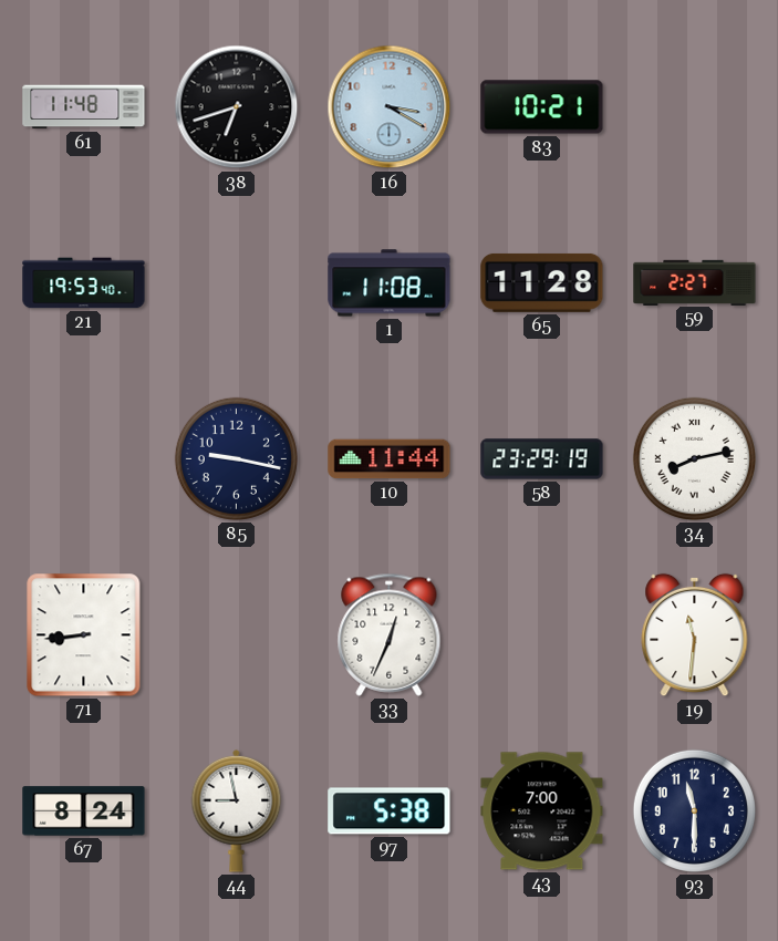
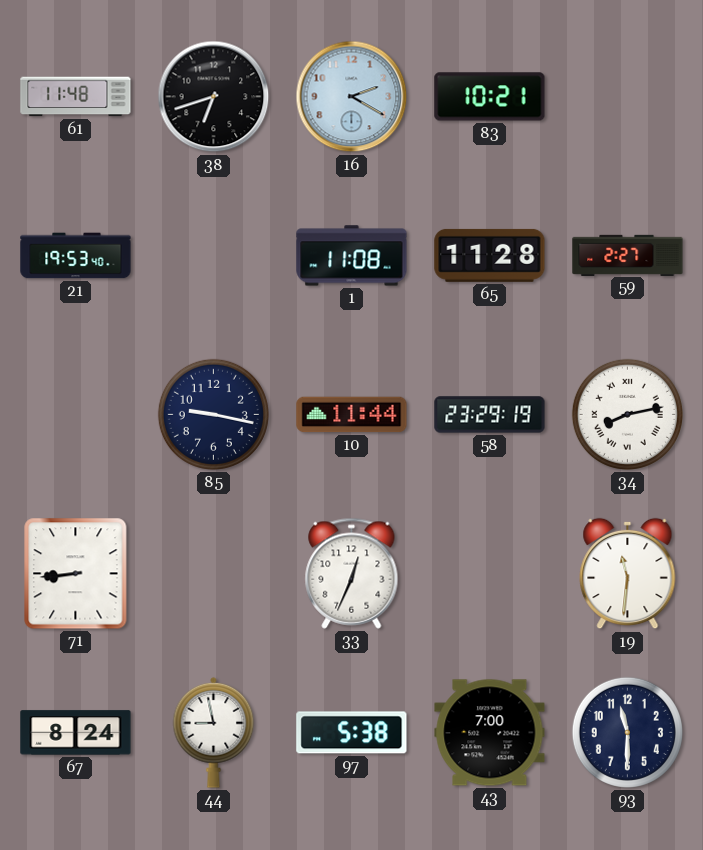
16: 3:20 -> 2:20
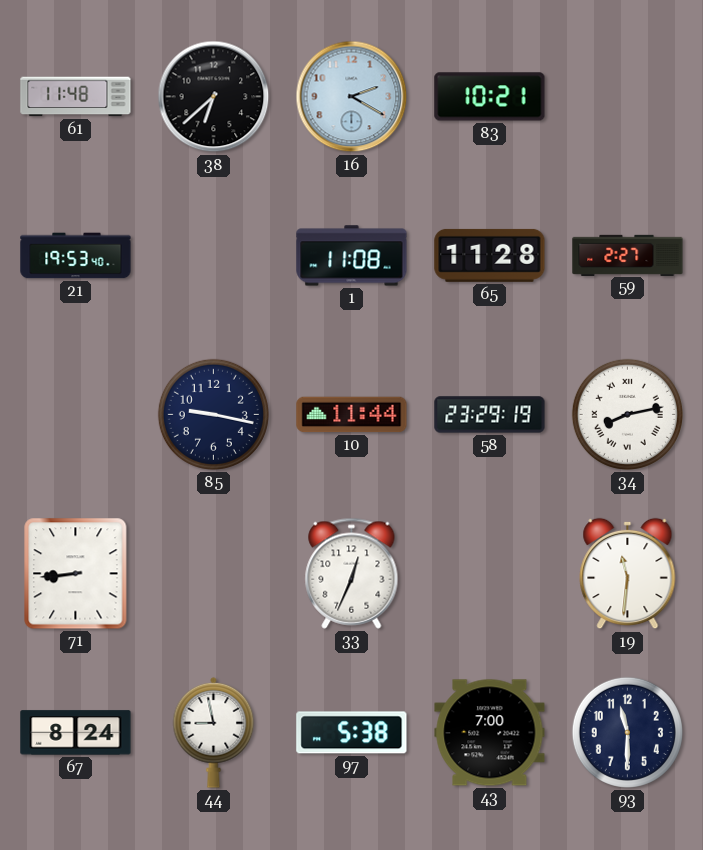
38: 6:42 -> 6:38
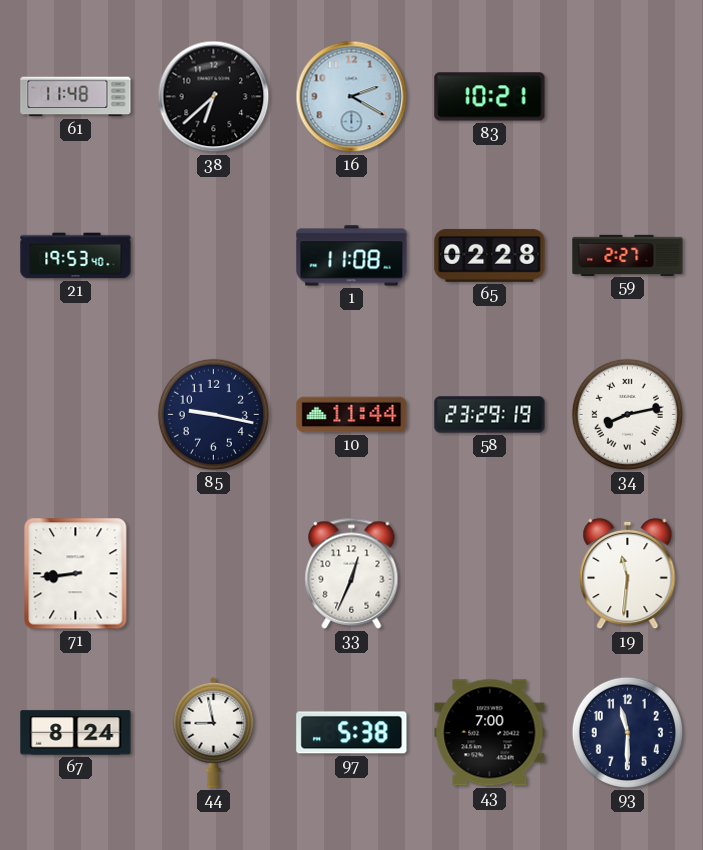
65: 11:28 -> 02:28
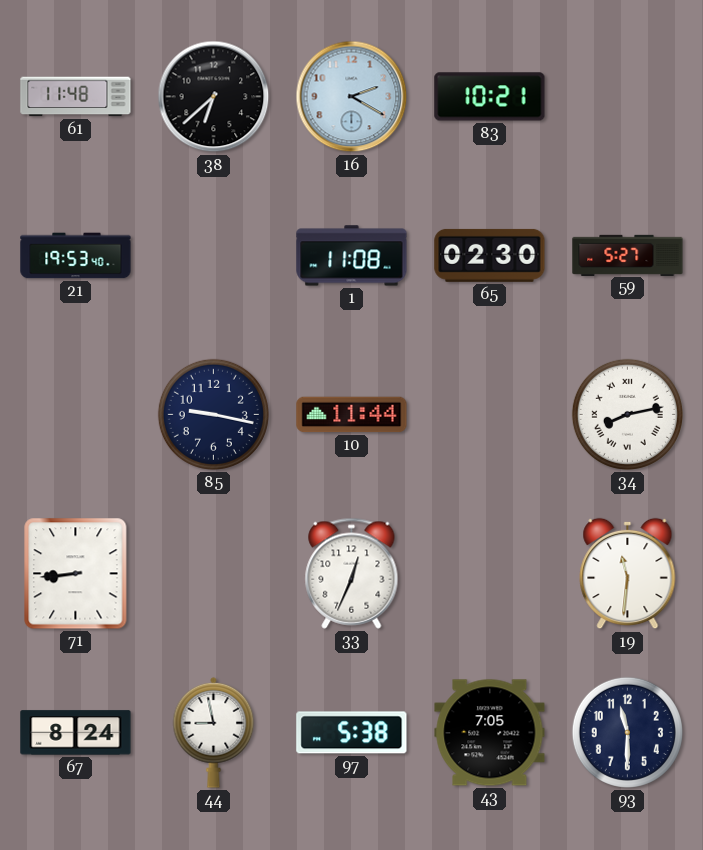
65: 02:28 -> 02:30
59: 2:27 -> 5:27
58: 23:29 -> none
43: 7:00 -> 7:05
